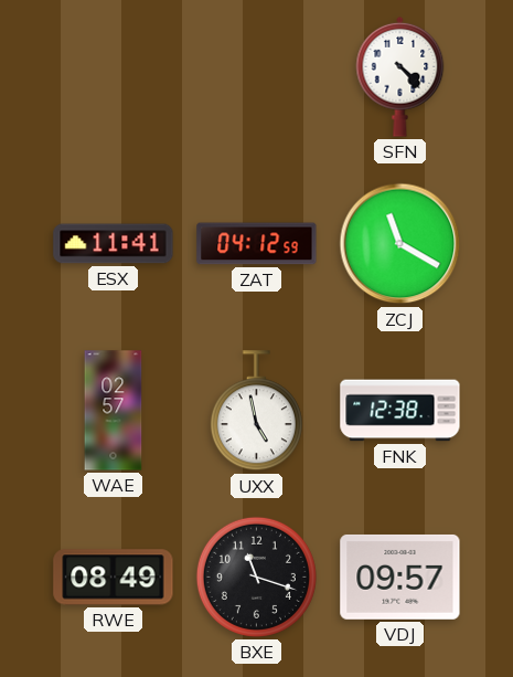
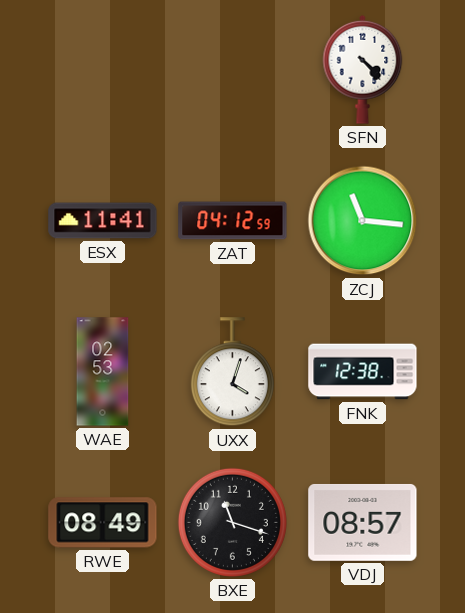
ZCJ: 11:20 -> 11:16
WAE: 02:57 -> 02:53
UXX: 4:58 -> 4:03
VDJ: 09:57 -> 08:57
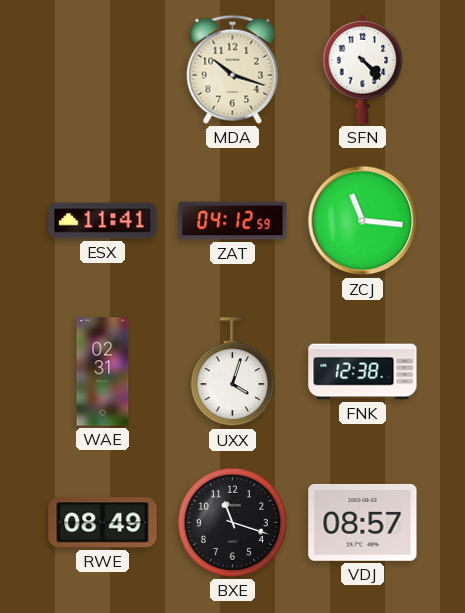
MDA: none -> 10:18
WAE: 02:53 -> 02:31
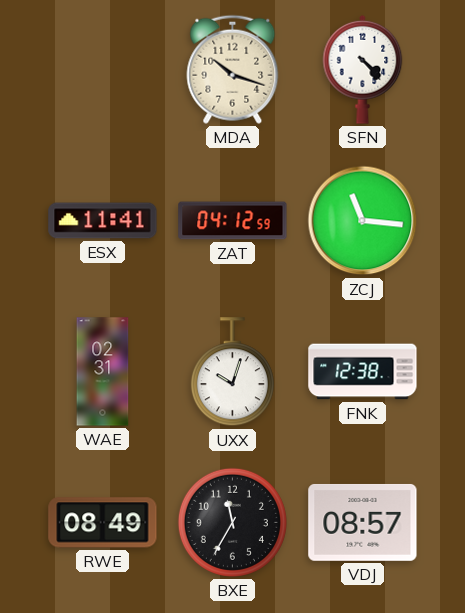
UXX: 4:03 -> 10:03
BXE: 11:18 -> 11:35
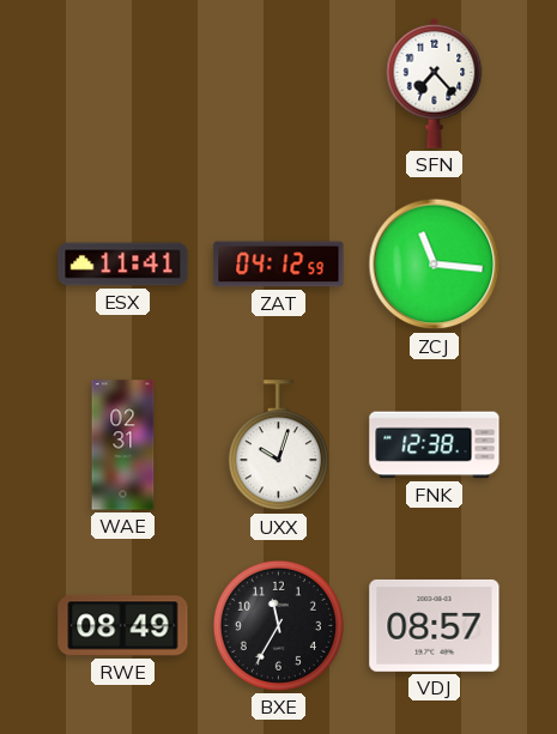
MDA: 10:18 -> none
SFN: 4:23 -> 7:23
